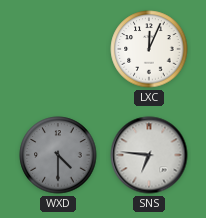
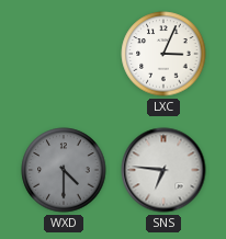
LXC: 12:04 -> 3:04
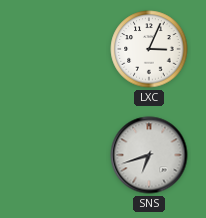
WXD: 4:30 -> none
SNS: 6:46 -> 6:42
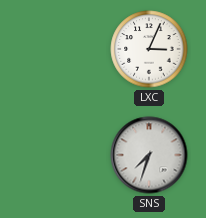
SNS: 6:42 -> 7:33
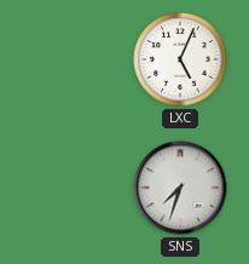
LXC: 3:04 -> 5:04
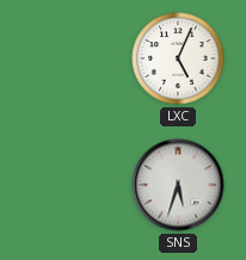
SNS: 7:33 -> 5:33
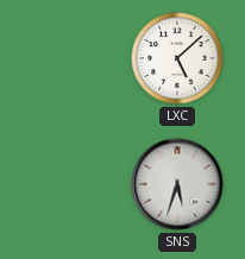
LXC: 5:04 -> 5:08
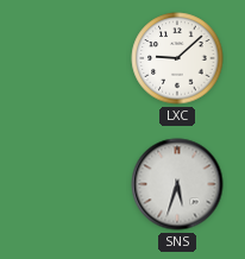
LXC: 5:08 -> 9:08
